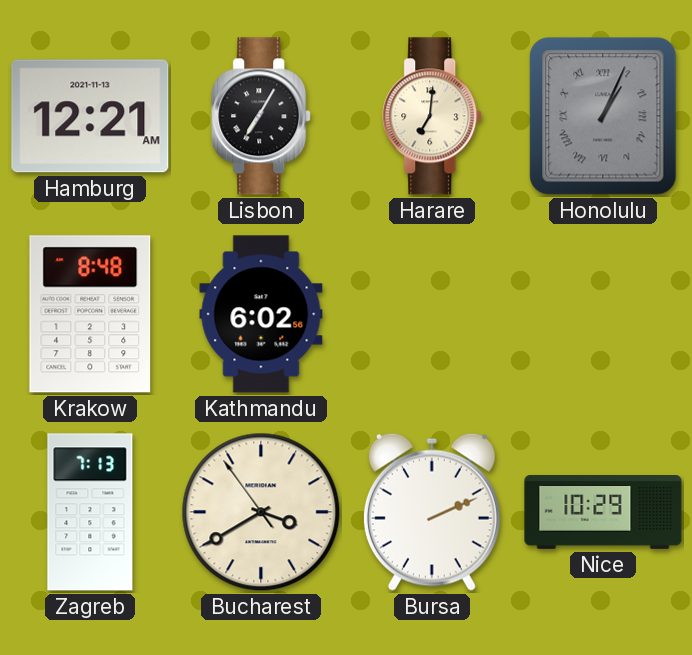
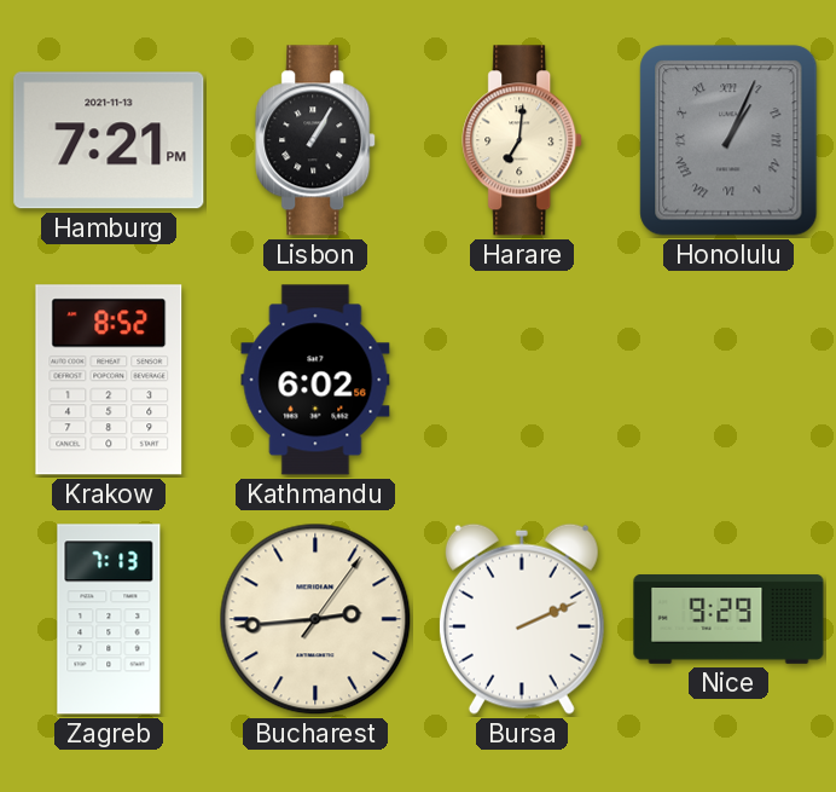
Hamburg: 12:21 -> 7:21
Lisbon: 7:05 -> 1:05
Krakow: 8:48 -> 8:52
Bucharest: 3:39 -> 2:44
Nice: 10:29 -> 9:29
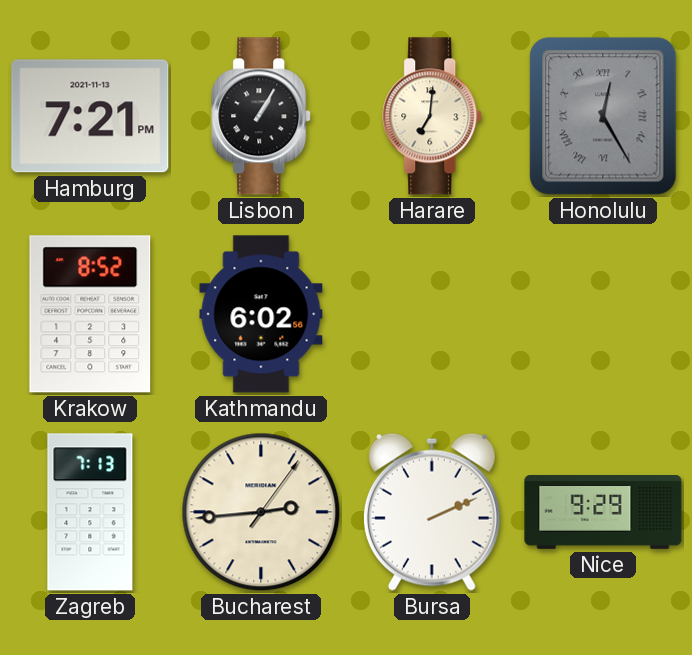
Honolulu: 1:04 -> 12:25
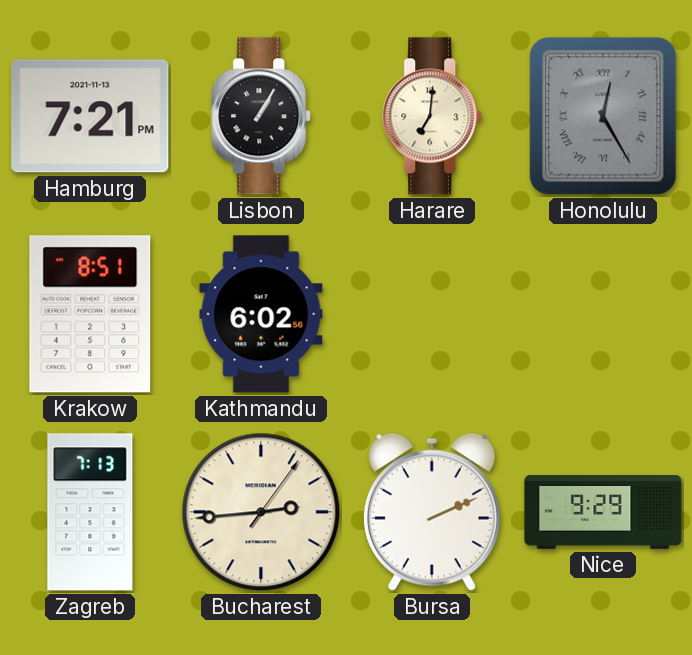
Krakow: 8:52 -> 8:51
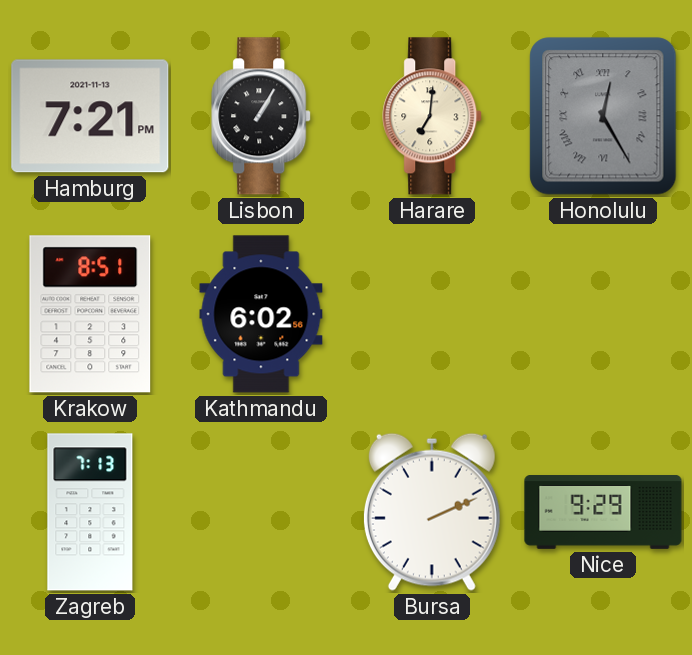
Bucharest: 2:44 -> none
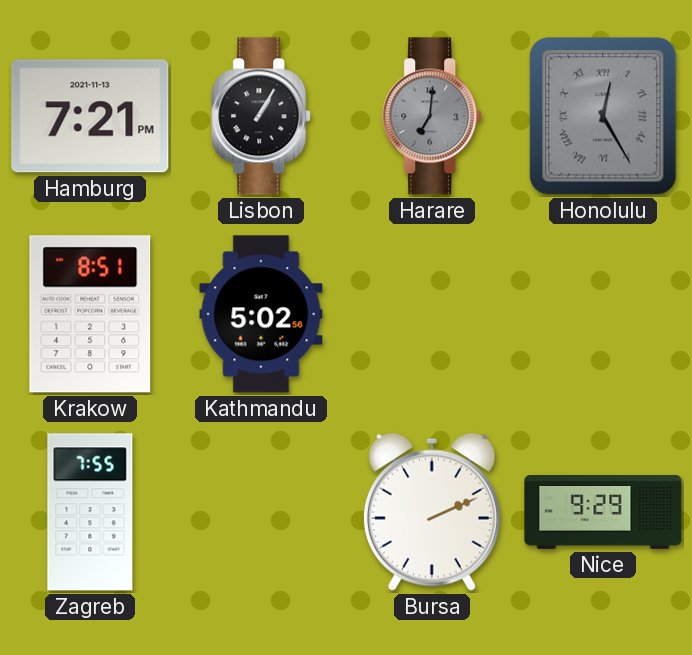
Harare dial: cream -> grey
Kathmandu: 6:02 -> 5:02
Zagreb: 7:13 -> 7:55
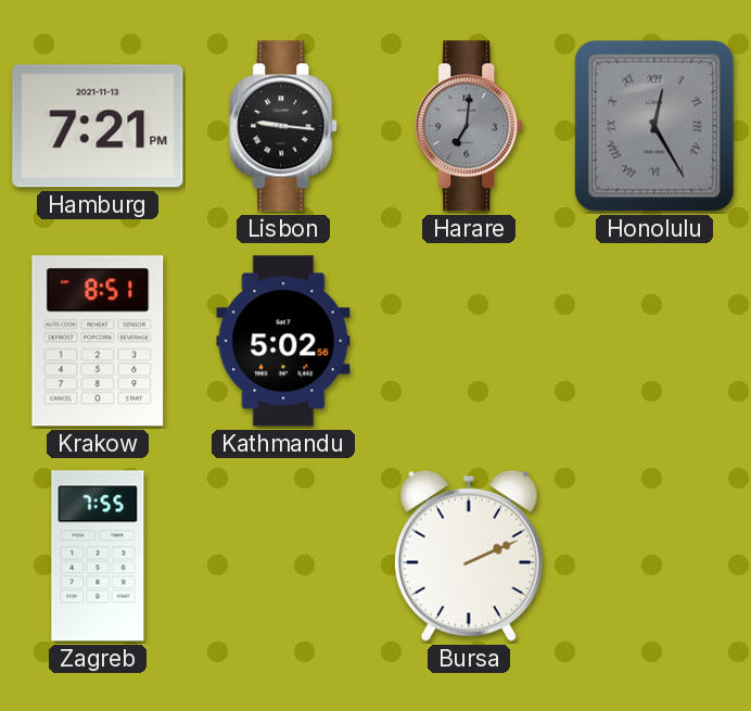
Lisbon: 1:05 -> 9:16
Nice: 9:29 -> none
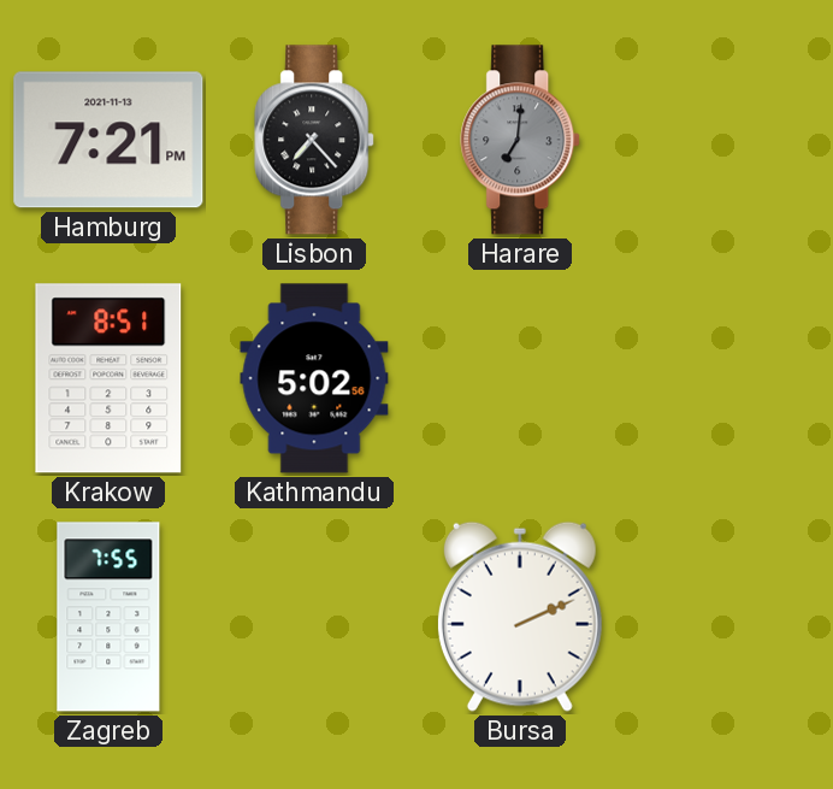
Lisbon: 9:16 -> 7:23
Honolulu: 12:25 -> none
